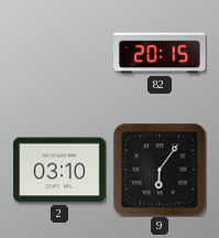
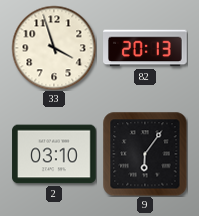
33: none -> 3:57
82: 20:15 -> 20:13
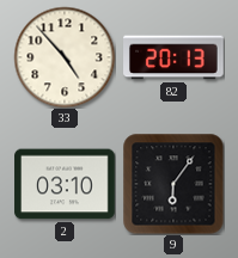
33: 3:57 -> 4:53
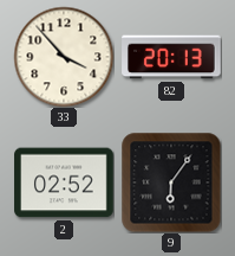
33: 4:53 -> 3:53
2: 03:10 -> 02:52
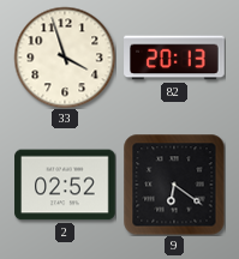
33: 3:53 -> 3:57
9: 6:06 -> 6:21
